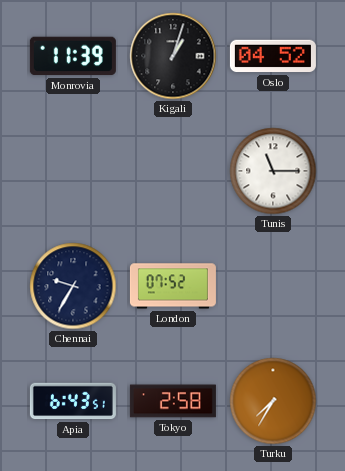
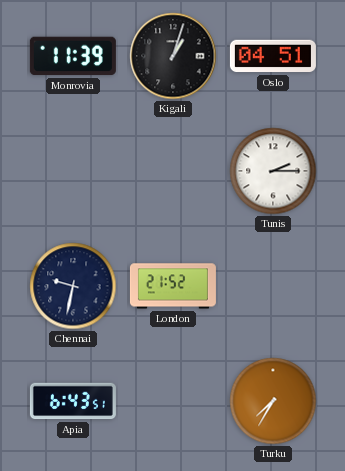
Oslo: 04:52 -> 04:51
Tunis: 11:15 -> 2:15
Chennai: 9:35 -> 9:32
London: 07:52 -> 21:52
Tokyo: 2:58 -> none
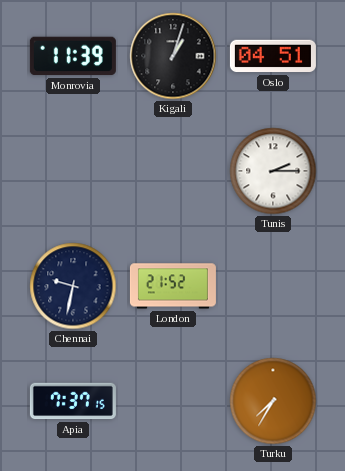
Apia: 6:43 -> 7:37
